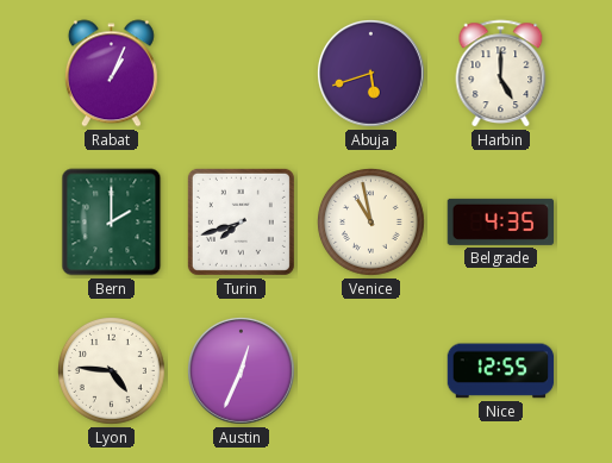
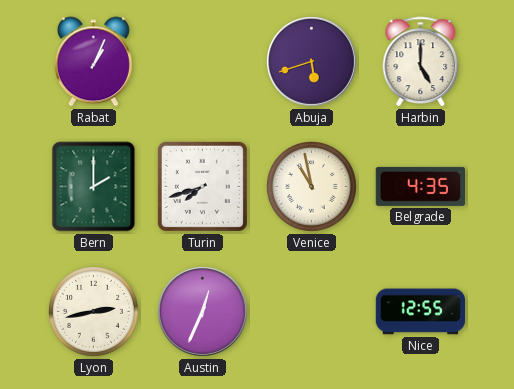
Lyon: 4:46 -> 2:43
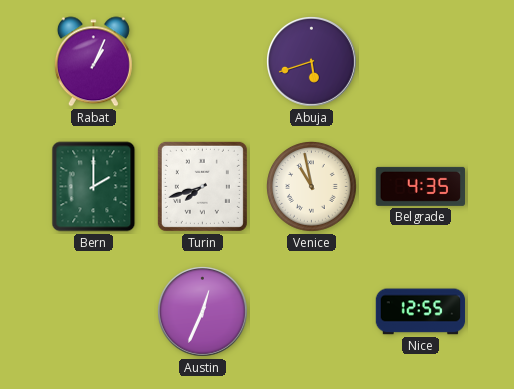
Harbin: 5:00 -> none
Lyon: 2:43 -> none
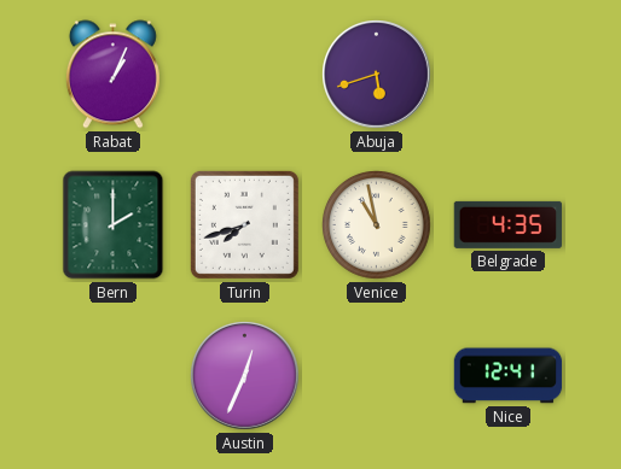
Nice: 12:55 -> 12:41
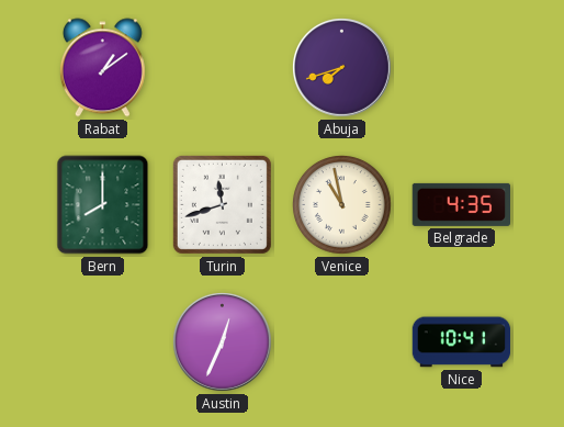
Rabat: 1:04 -> 1:09
Abuja: 5:42 -> 7:42
Bern: 2:00 -> 8:00
Turin: 7:42 -> 11:42
Nice: 12:41 -> 10:41
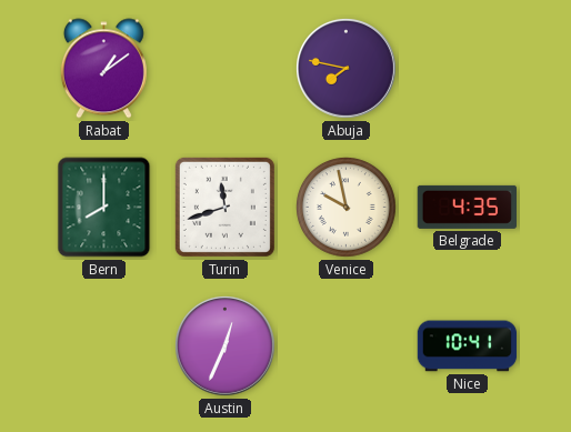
Abuja: 7:42 -> 7:47
Venice: 10:58 -> 9:58
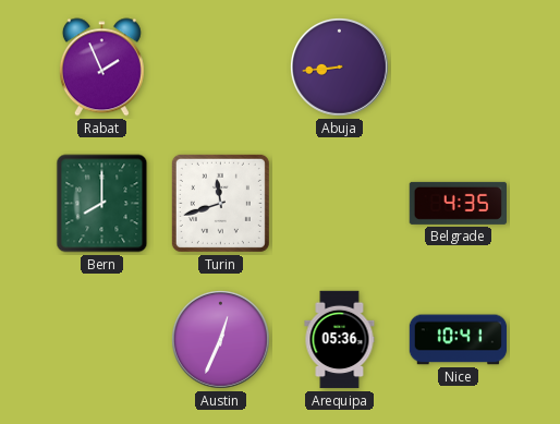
Rabat: 1:09 -> 1:56
Abuja: 7:47 -> 8:44
Venice: 9:58 -> none
Arequipa: none -> 05:36
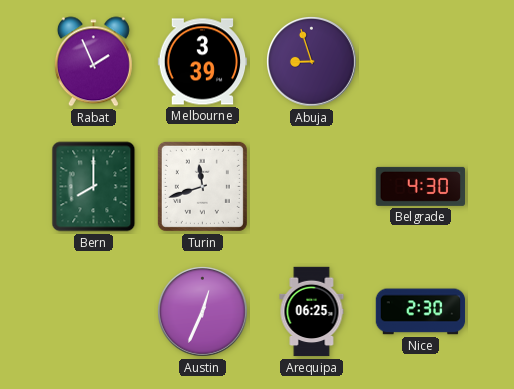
Melbourne: none -> 3:39
Abuja: 8:44 -> 8:57
Belgrade: 4:35 -> 4:30
Arequipa: 05:36 -> 06:25
Nice: 10:41 -> 2:30
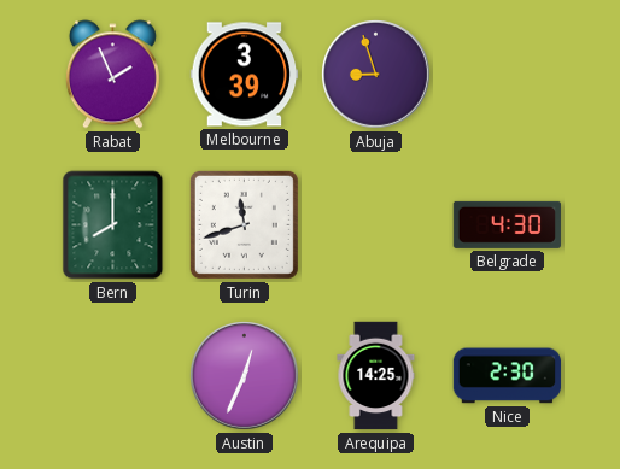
Arequipa: 06:25 -> 14:25
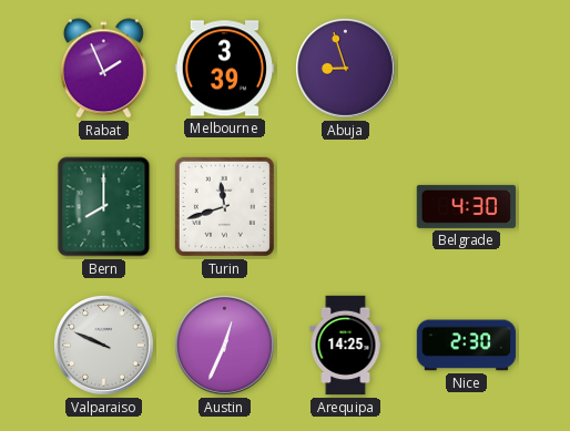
Valparaiso: none -> 9:49
